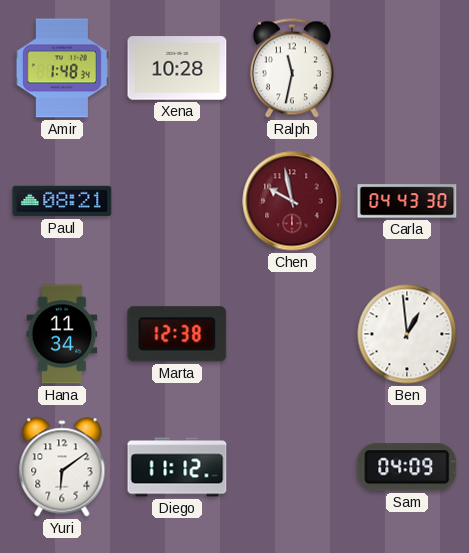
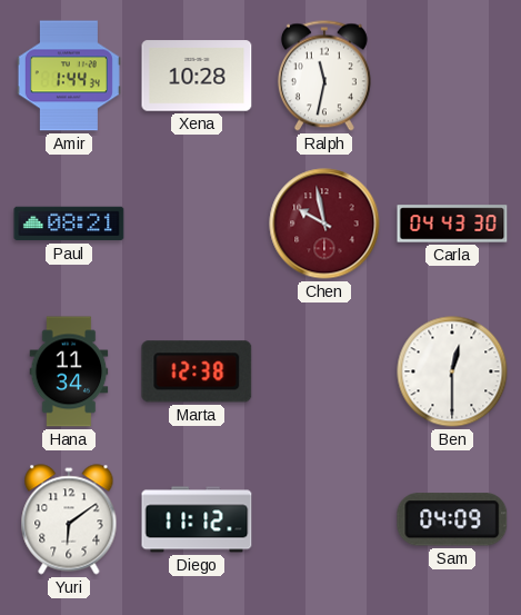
Amir: 1:48 -> 1:44
Ben: 12:59 -> 12:30
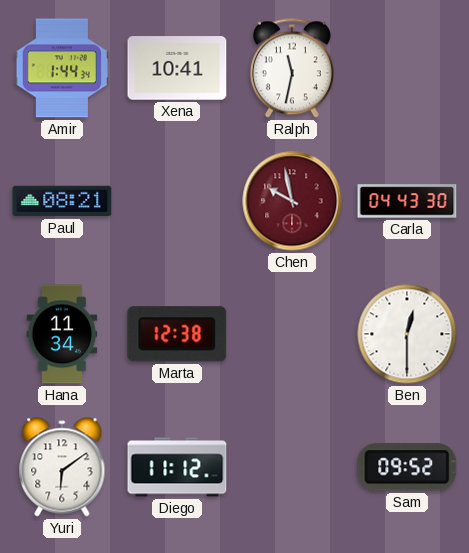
Xena: 10:28 -> 10:41
Sam: 04:09 -> 09:52
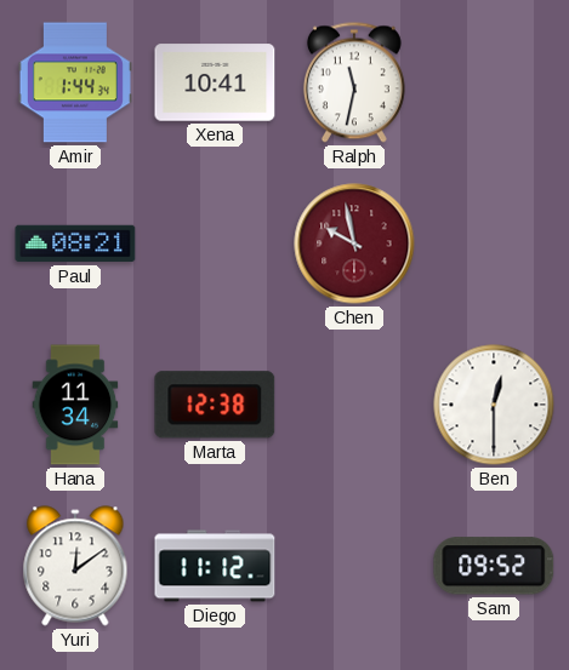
Carla: 04:43 -> none
Yuri: 6:09 -> 12:09
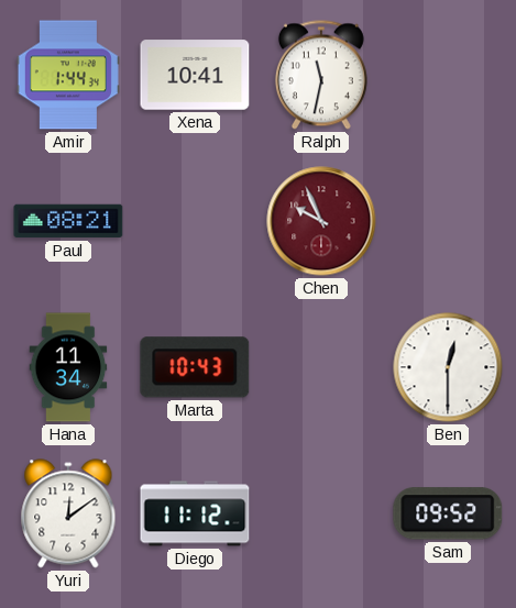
Chen: 9:58 -> 9:56
Marta: 12:38 -> 10:43
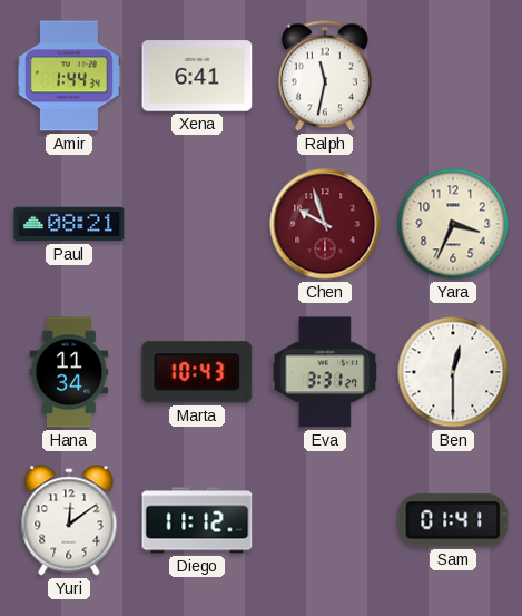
Xena: 10:41 -> 6:41
Chen: 9:56 -> 9:57
Yara: none -> 3:34
Eva: none -> 3:31
Sam: 09:52 -> 01:41
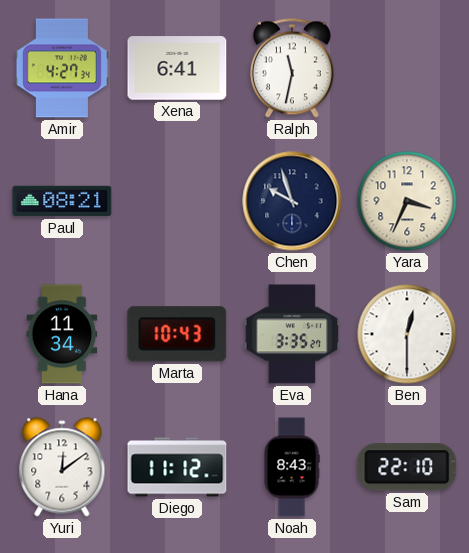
Amir: 1:44 -> 4:27
Chen dial: burgundy -> navy
Eva: 3:31 -> 3:35
Noah: none -> 8:43
Sam: 01:41 -> 22:10
